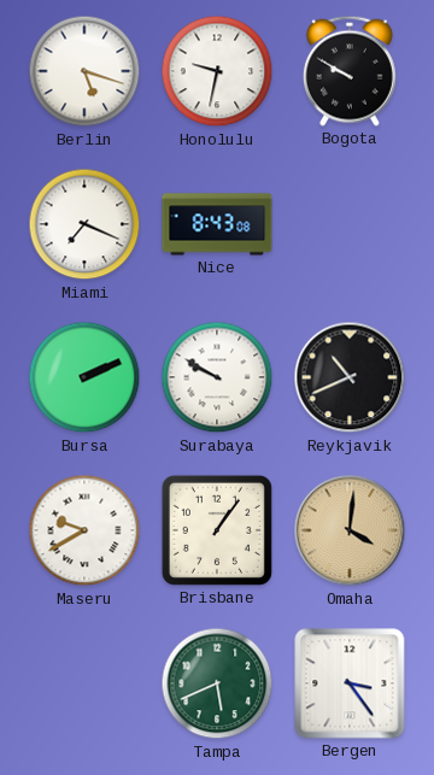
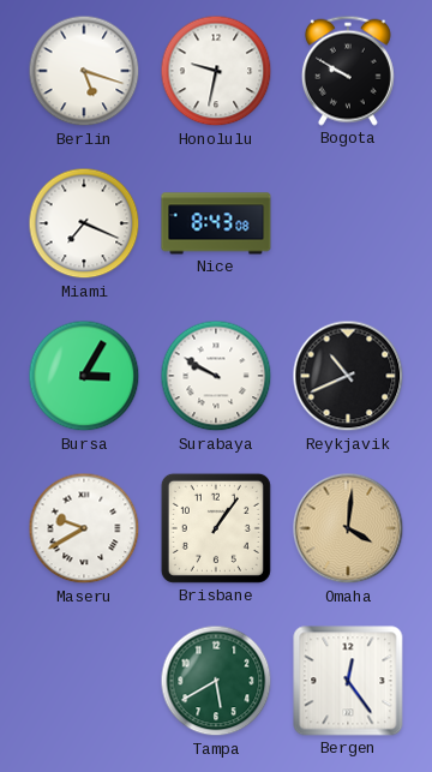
Bursa: 2:11 -> 3:05
Tampa: 5:41 -> 5:40
Bergen: 3:24 -> 12:24
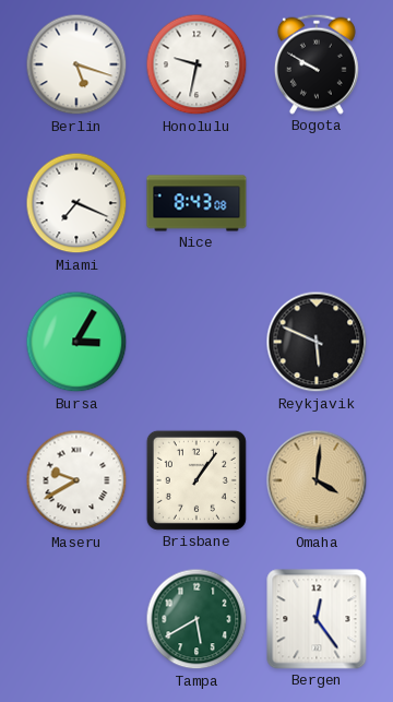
Surabaya: 9:50 -> none
Reykjavik: 10:41 -> 5:49
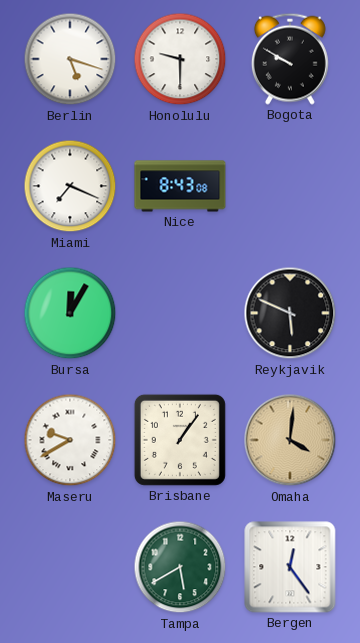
Honolulu: 9:32 -> 9:30
Bursa: 3:05 -> 12:05
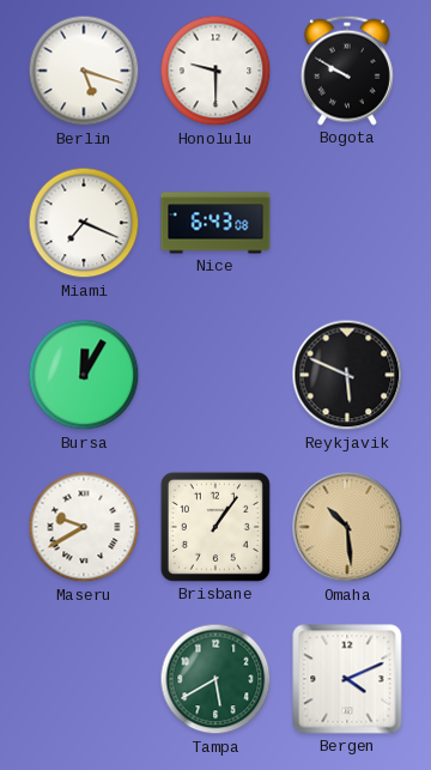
Nice: 8:43 -> 6:43
Omaha: 4:01 -> 10:29
Bergen: 12:24 -> 4:11
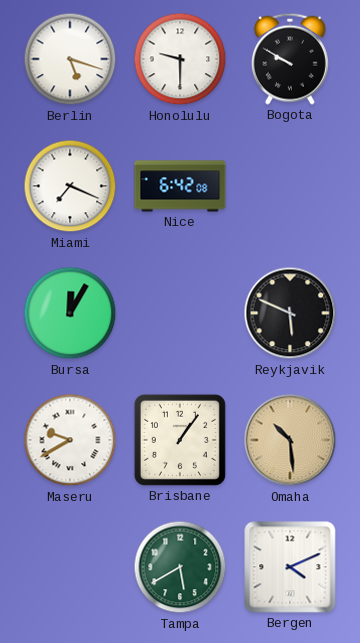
Nice: 6:43 -> 6:42
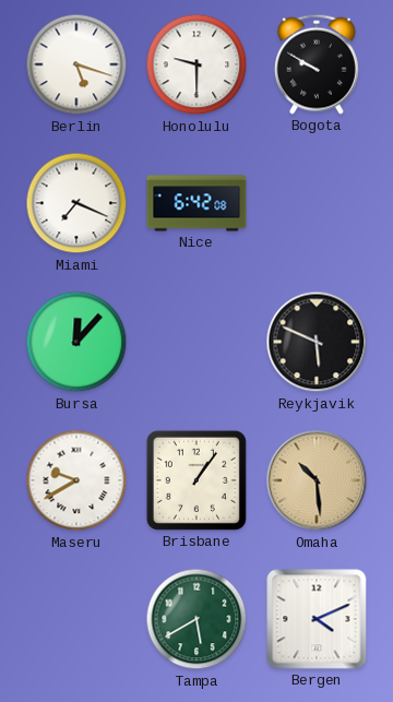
Bursa: 12:05 -> 12:07
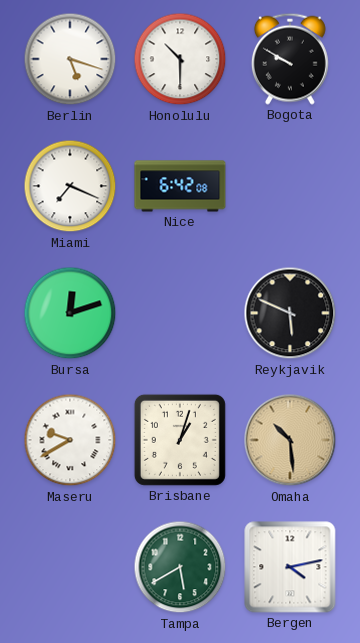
Honolulu: 9:30 -> 10:30
Bursa: 12:07 -> 12:12
Brisbane: 1:06 -> 1:03
Bergen: 4:11 -> 4:13
